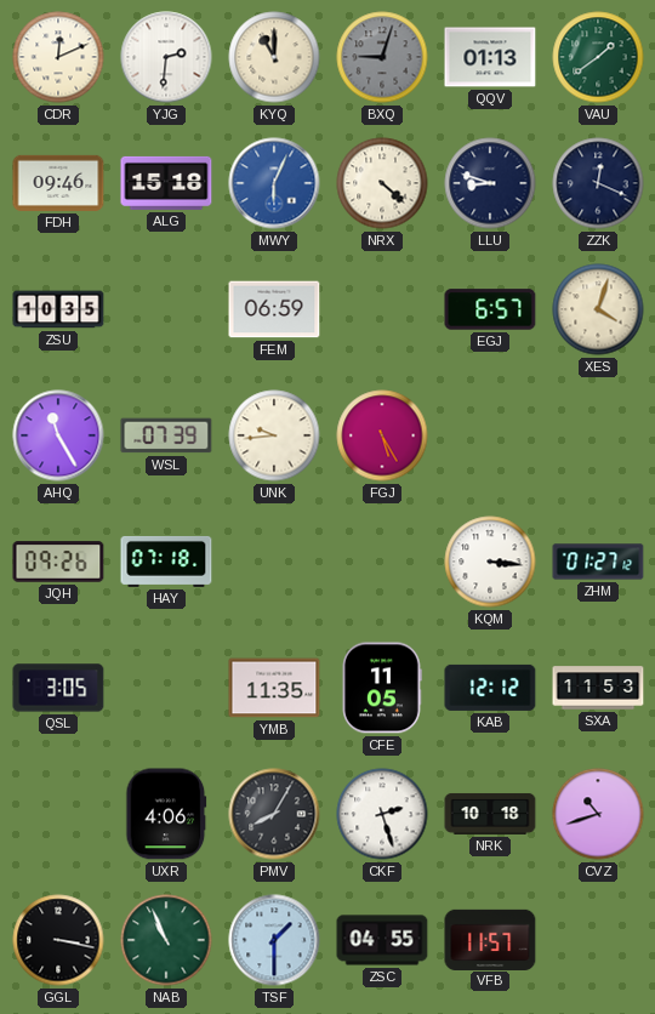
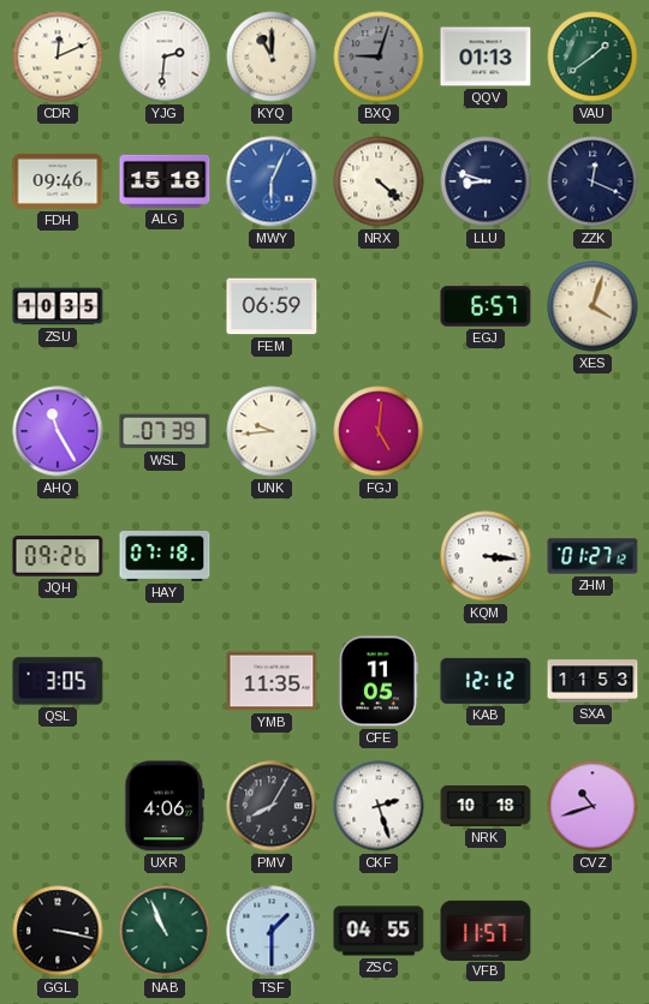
FGJ: 5:25 -> 5:01
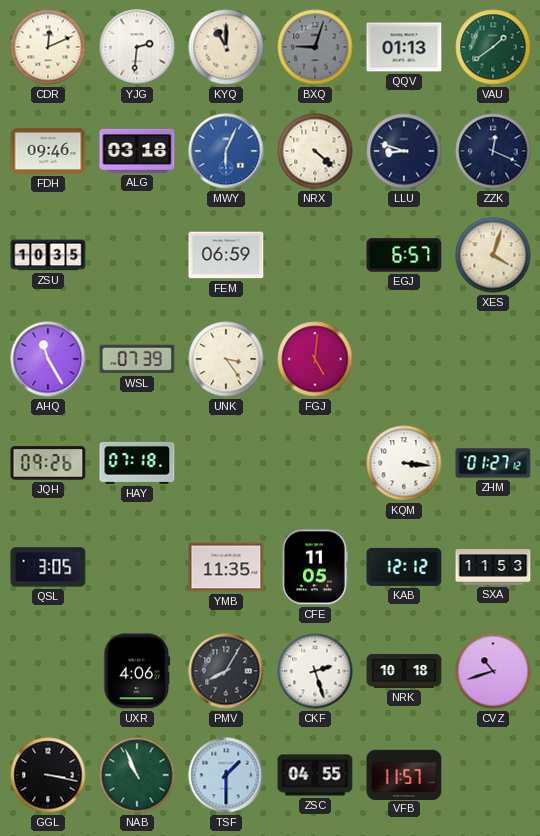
ALG: 15:18 -> 03:18
UNK: 9:44 -> 3:24
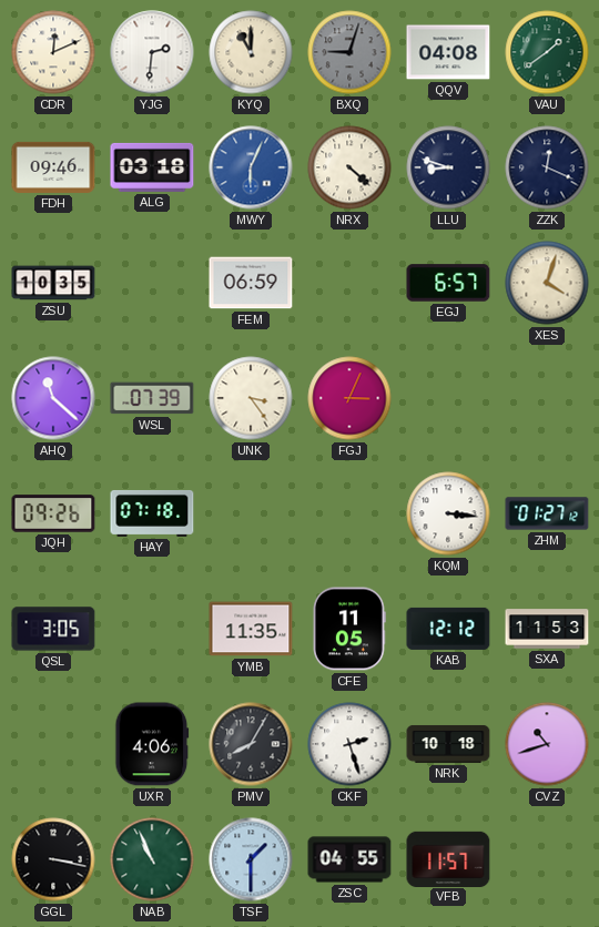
QQV: 01:13 -> 04:08
AHQ: 11:25 -> 11:22
FGJ: 5:01 -> 3:04
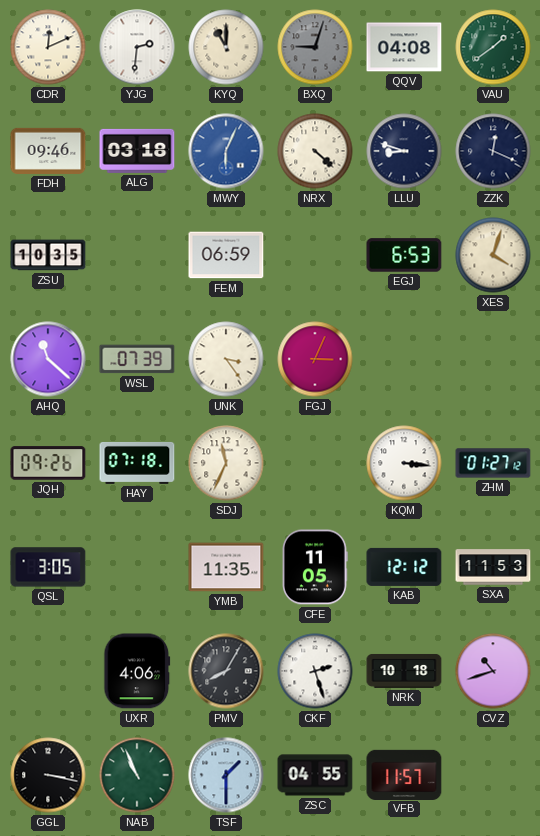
EGJ: 6:57 -> 6:53
SDJ: none -> 11:34
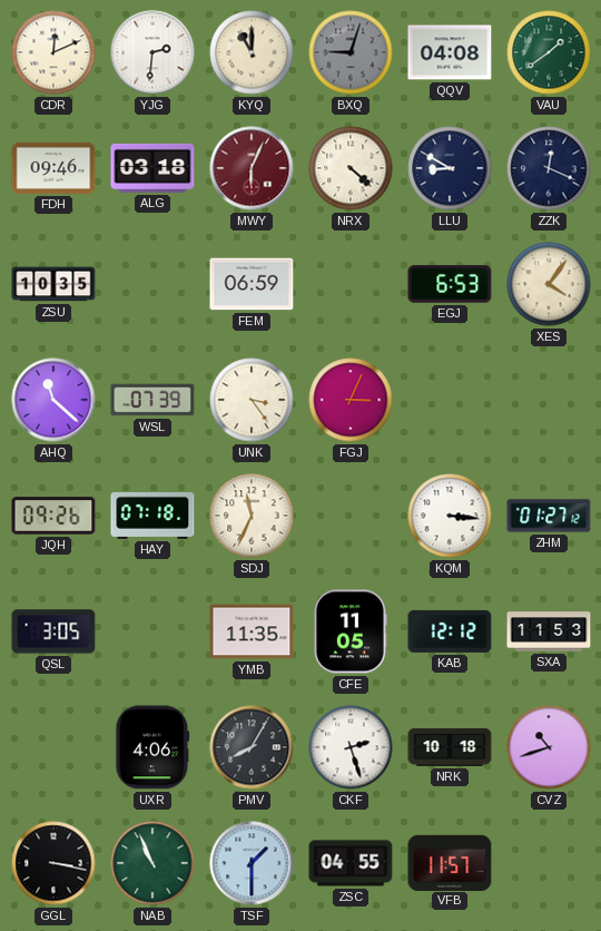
MWY dial: blue -> burgundy
LLU: 8:48 -> 8:50
XES: 4:03 -> 4:06
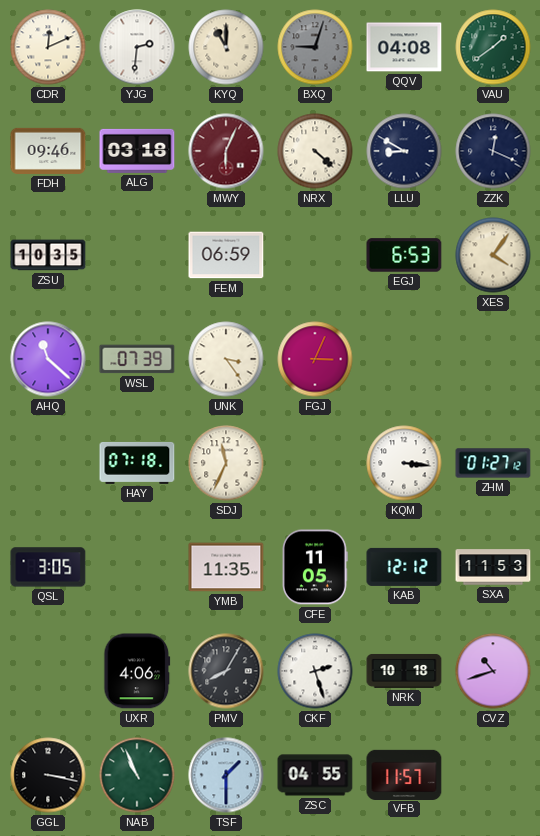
JQH: 09:26 -> none
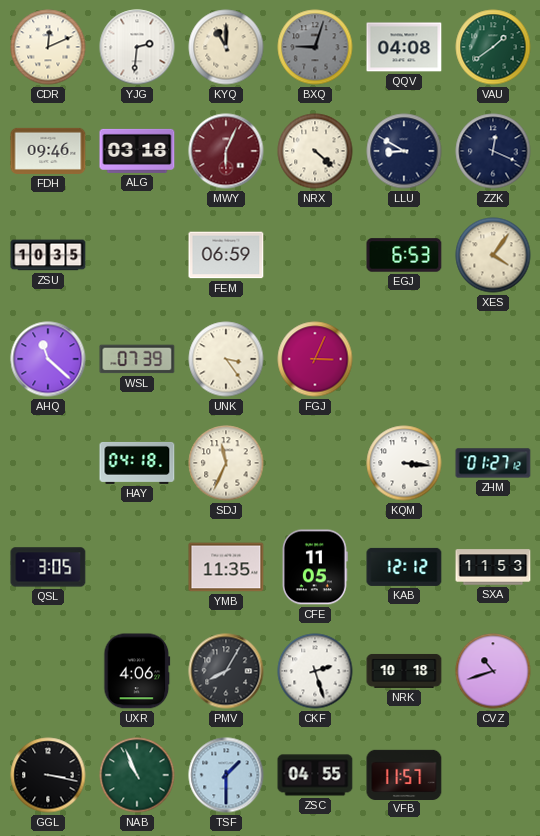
HAY: 07:18 -> 04:18
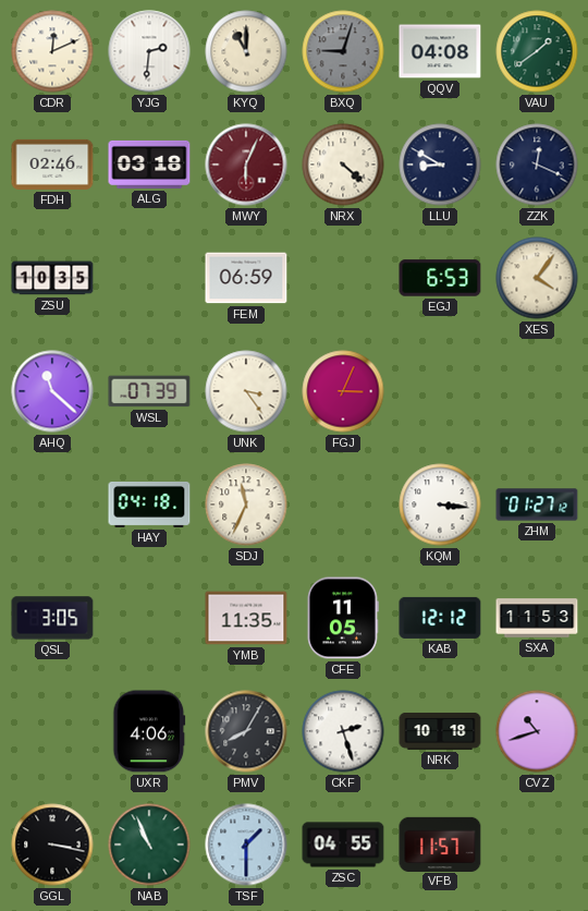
FDH: 09:46 -> 02:46
